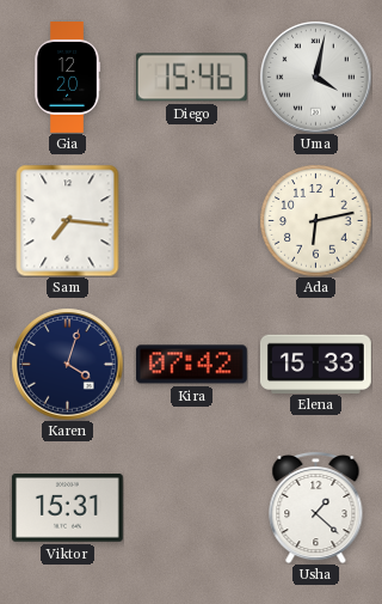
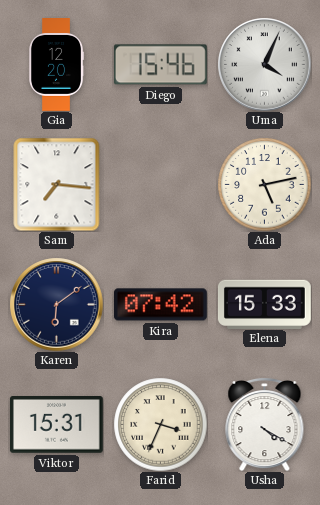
Uma: 4:02 -> 4:04
Ada: 6:13 -> 5:13
Karen: 4:03 -> 6:09
Farid: none -> 3:34
Usha: 1:22 -> 4:20
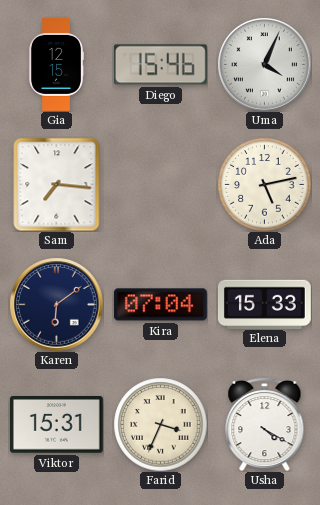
Gia: 12:20 -> 12:15
Kira: 07:42 -> 07:04
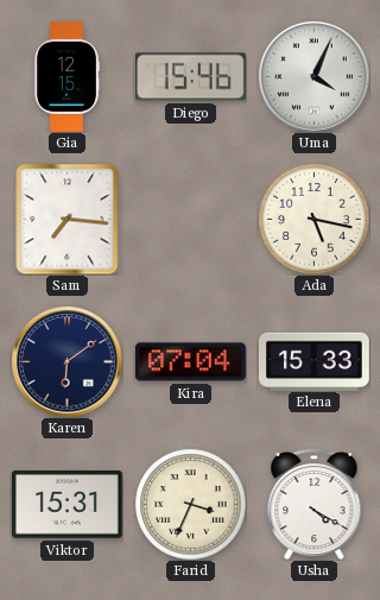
Ada: 5:13 -> 5:17
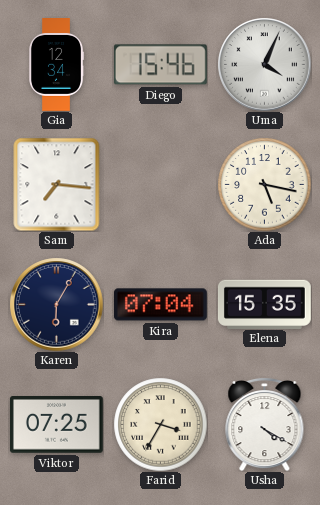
Gia: 12:15 -> 12:34
Karen: 6:09 -> 6:05
Elena: 15:33 -> 15:35
Viktor: 15:31 -> 07:25
Farid: 3:34 -> 3:35
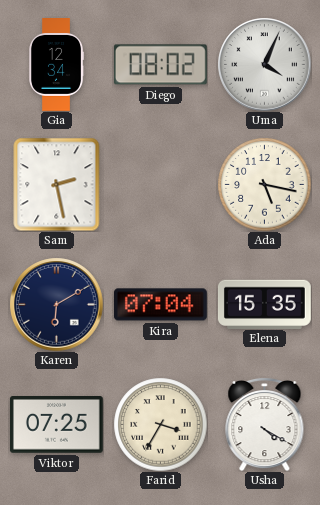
Diego: 15:46 -> 08:02
Sam: 7:16 -> 2:28
Karen: 6:05 -> 6:10
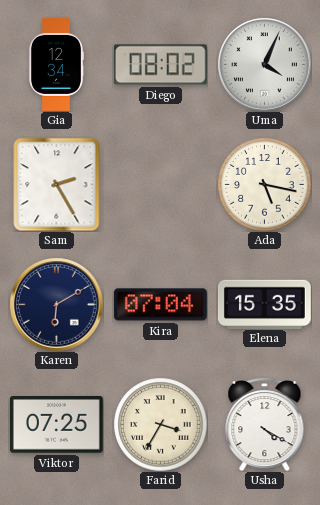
Sam: 2:28 -> 2:25
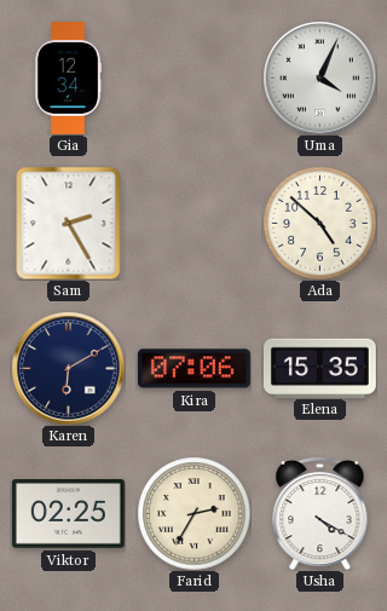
Diego: 08:02 -> none
Ada: 5:17 -> 4:52
Kira: 07:04 -> 07:06
Viktor: 07:25 -> 02:25
Farid: 3:35 -> 2:35
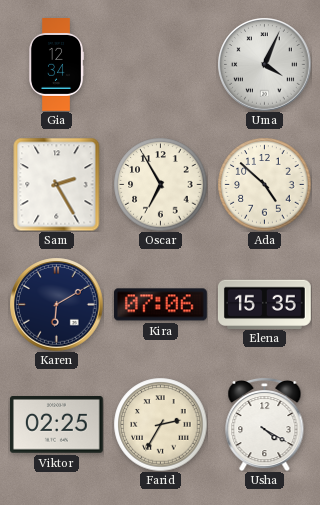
Oscar: none -> 6:55
